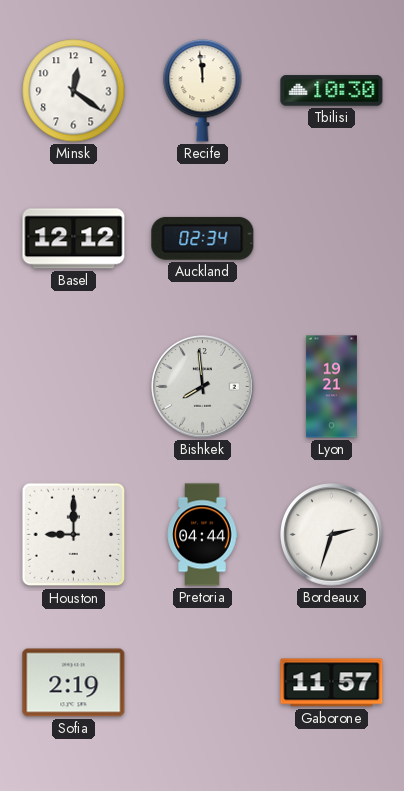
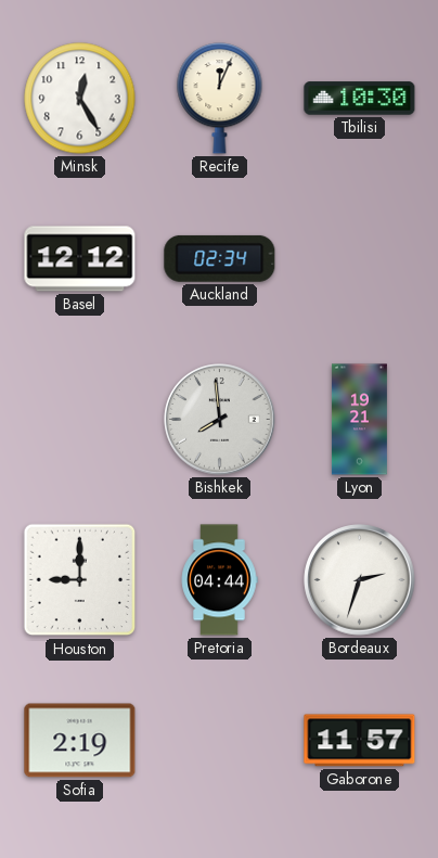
Minsk: 12:21 -> 12:25
Recife: 11:59 -> 12:04
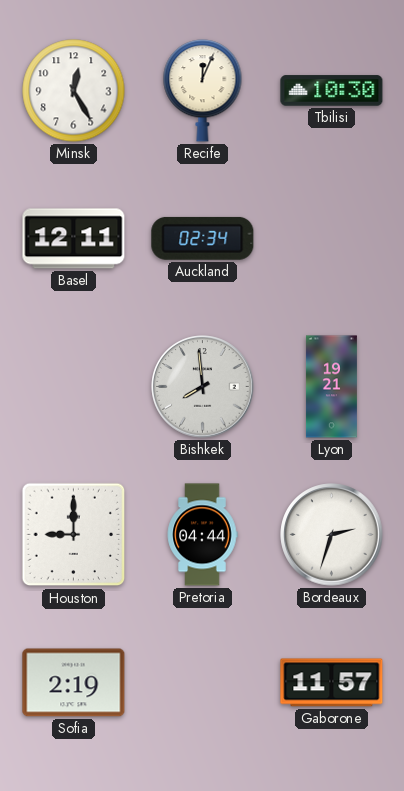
Basel: 12:12 -> 12:11
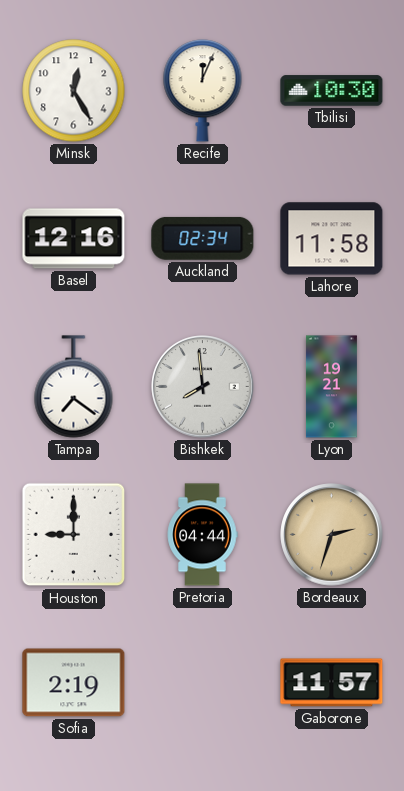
Basel: 12:11 -> 12:16
Lahore: none -> 11:58
Tampa: none -> 7:21
Bordeaux dial: white -> champagne
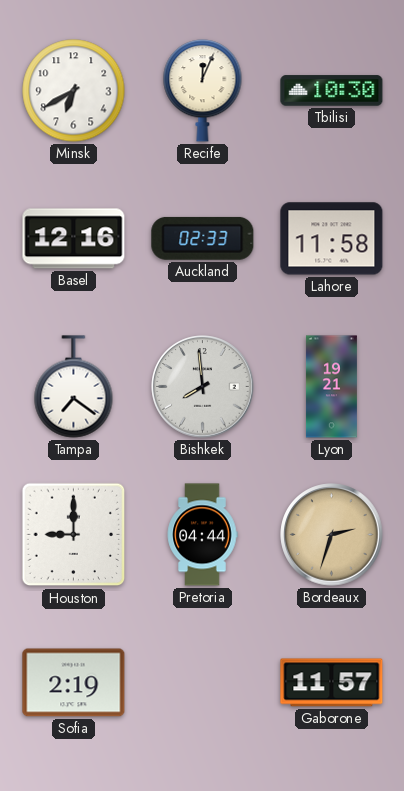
Minsk: 12:25 -> 6:40
Auckland: 02:34 -> 02:33
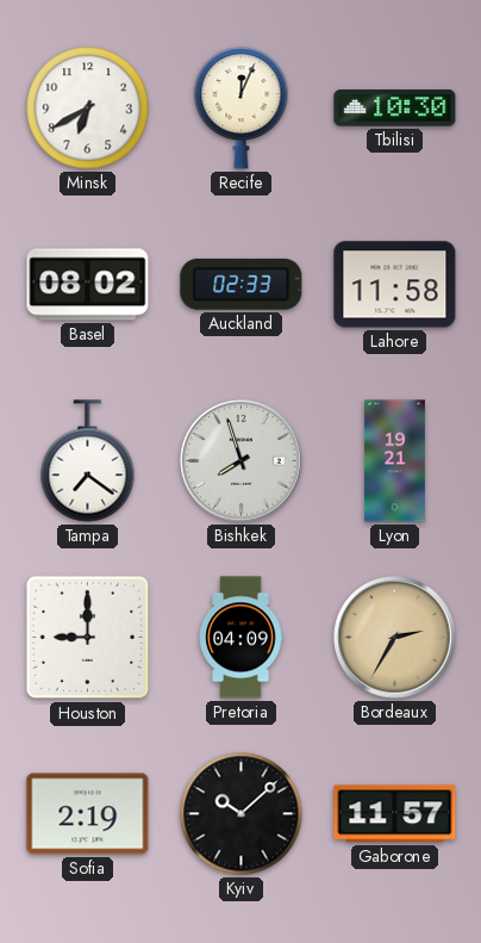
Basel: 12:16 -> 08:02
Bishkek: 7:59 -> 7:57
Pretoria: 04:44 -> 04:09
Bordeaux: 2:33 -> 2:35
Kyiv: none -> 10:08
